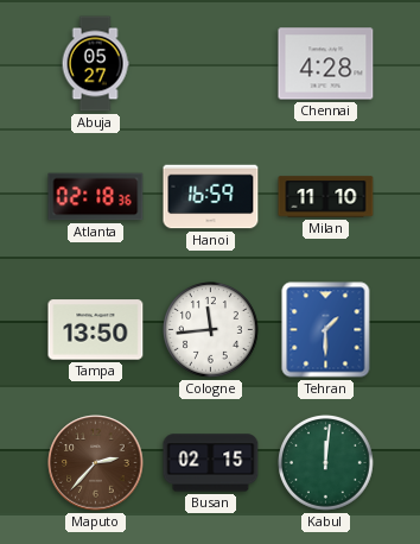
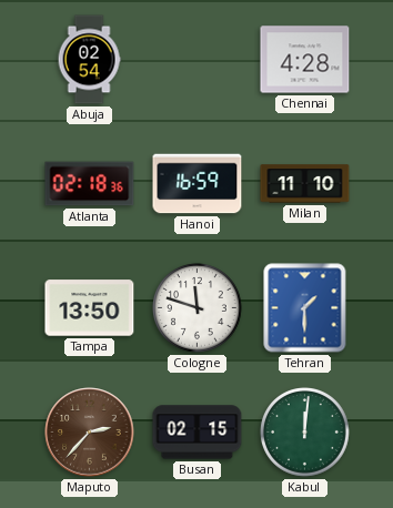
Abuja: 05:27 -> 02:54
Cologne: 11:44 -> 11:48
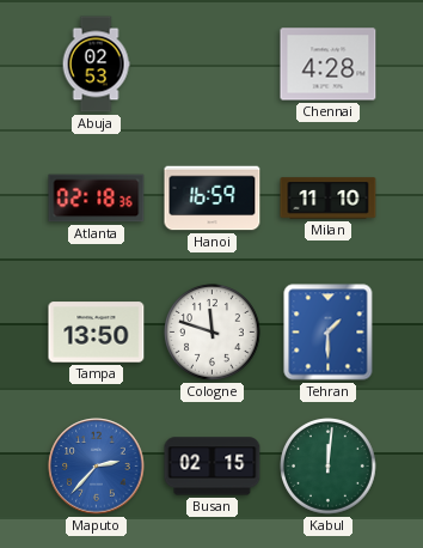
Abuja: 02:54 -> 02:53
Maputo dial: brown -> blue
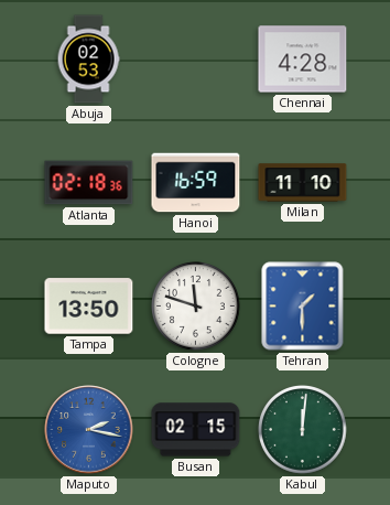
Maputo: 2:37 -> 2:17
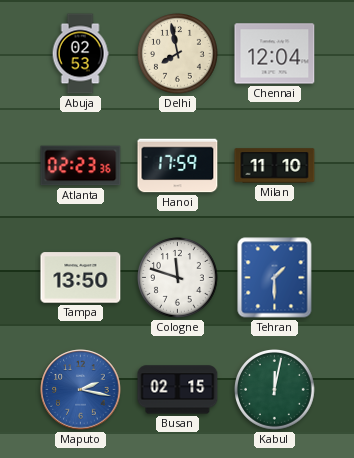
Delhi: none -> 7:58
Chennai: 4:28 -> 12:04
Atlanta: 02:18 -> 02:23
Hanoi: 16:59 -> 17:59
Kabul: 12:01 -> 12:02
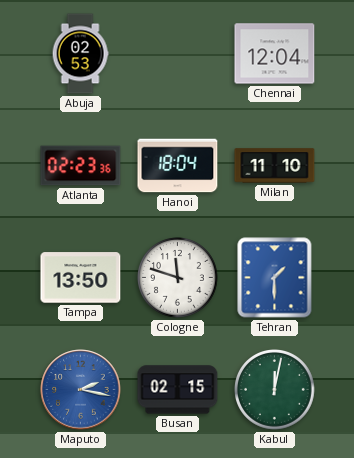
Delhi: 7:58 -> none
Hanoi: 17:59 -> 18:04
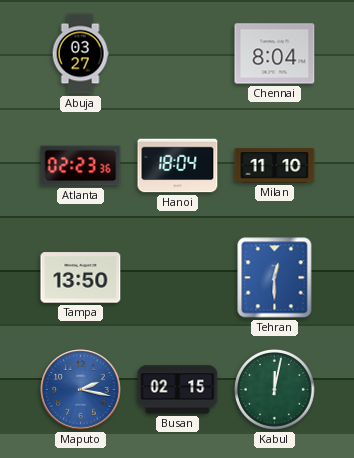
Abuja: 02:53 -> 03:27
Chennai: 12:04 -> 8:04
Cologne: 11:48 -> none
Tehran: 1:30 -> 12:30
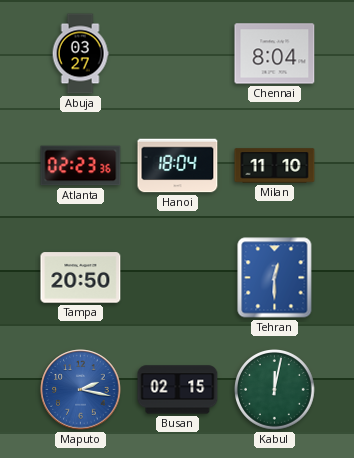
Tampa: 13:50 -> 20:50
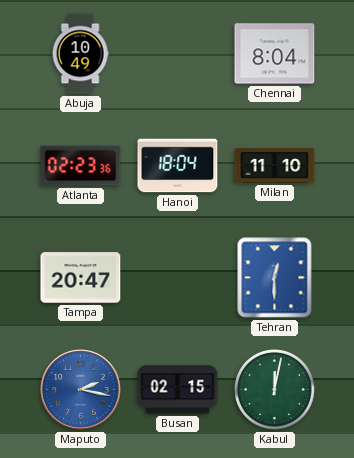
Abuja: 03:27 -> 10:49
Tampa: 20:50 -> 20:47
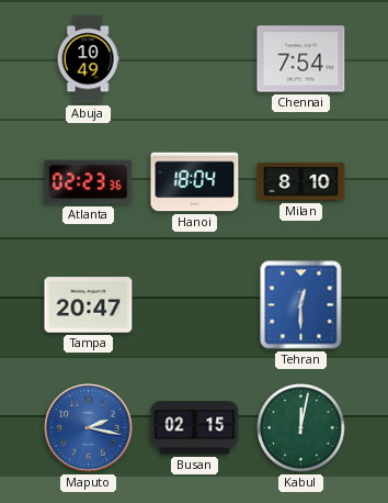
Chennai: 8:04 -> 7:54
Milan: 11:10 -> 8:10
